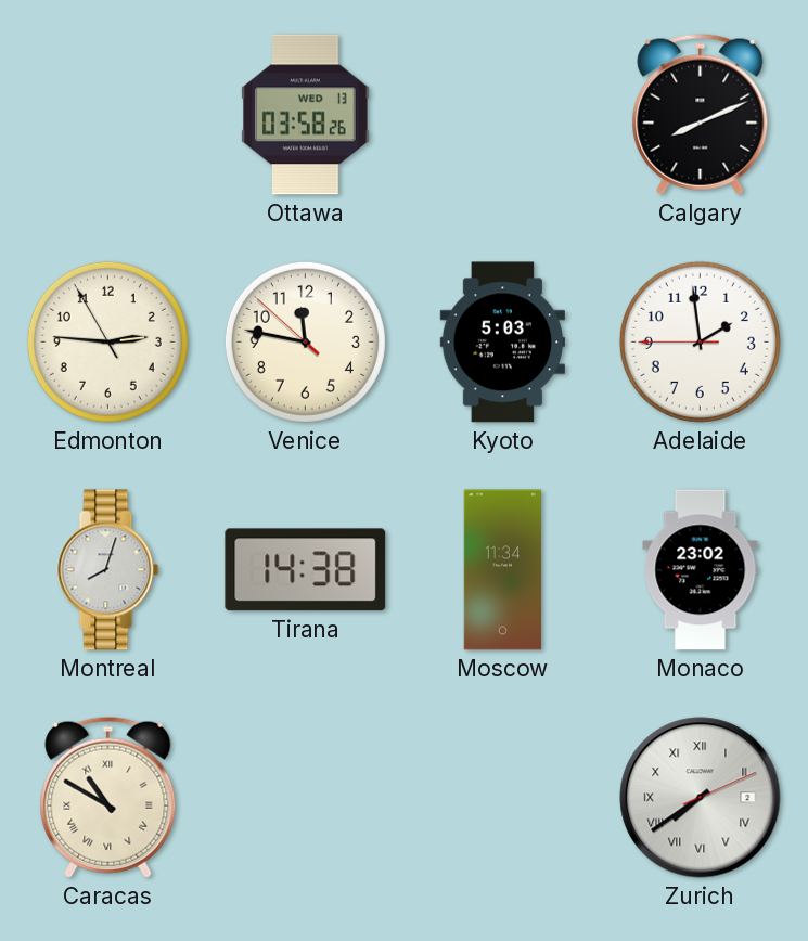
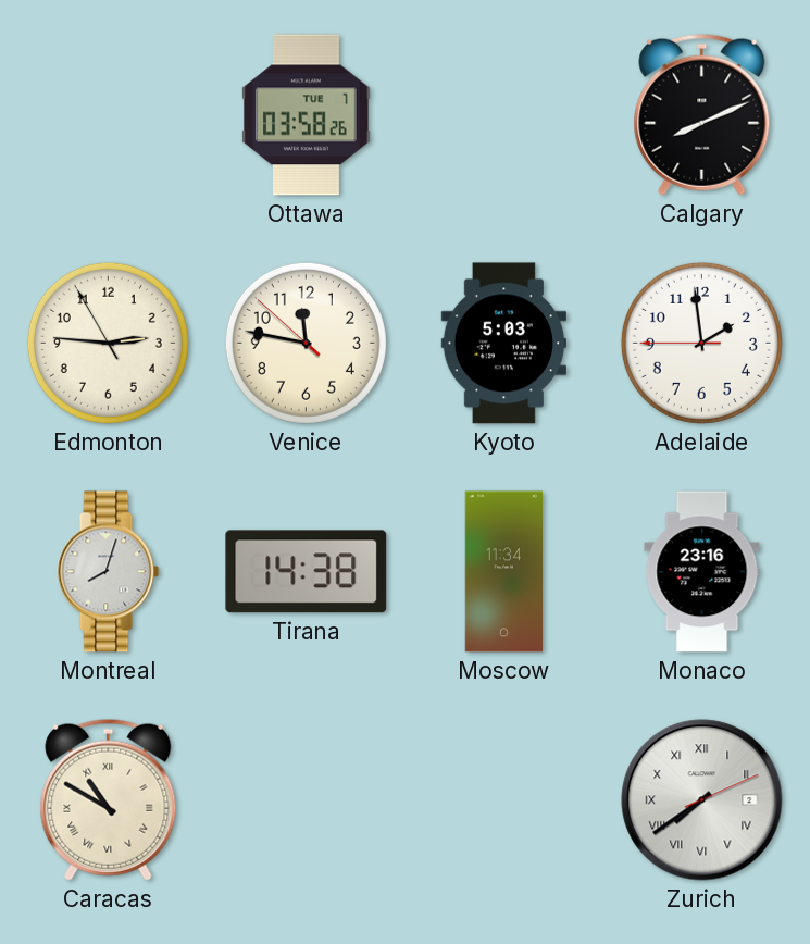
Ottawa date: WED 13 -> TUE 7
Monaco: 23:02 -> 23:16
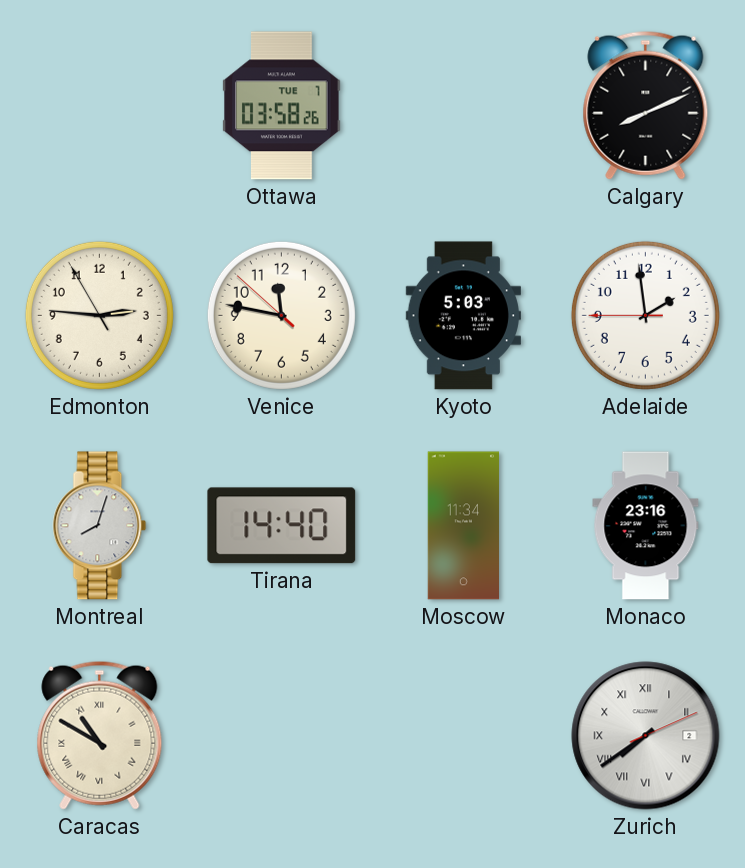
Tirana: 14:38 -> 14:40
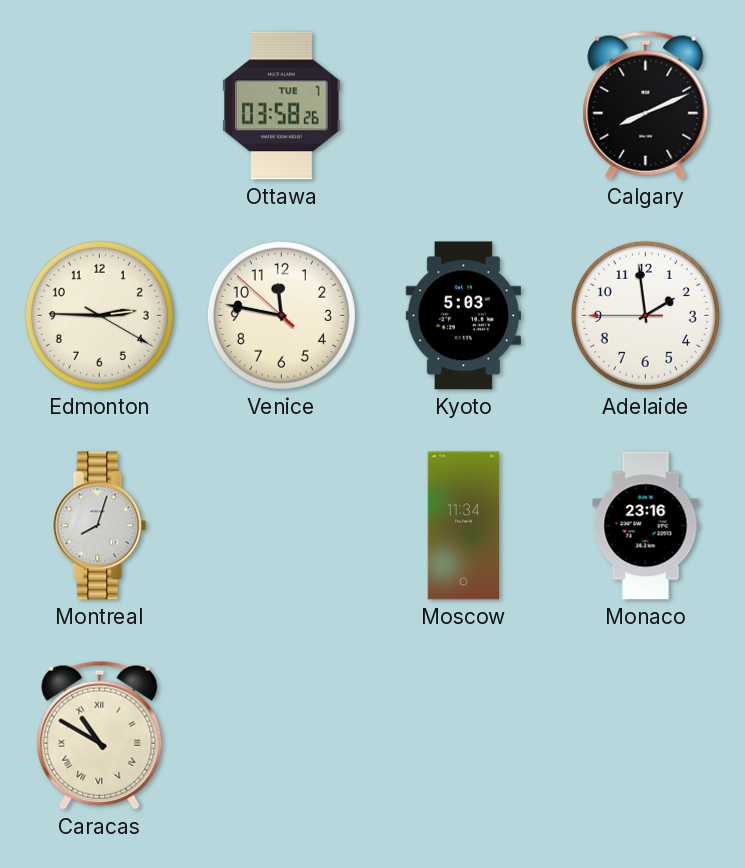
Edmonton: 2:45:55 -> 2:45:20
Tirana: 14:40 -> none
Zurich: 7:39 -> none
